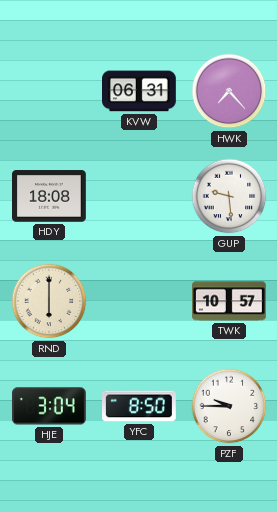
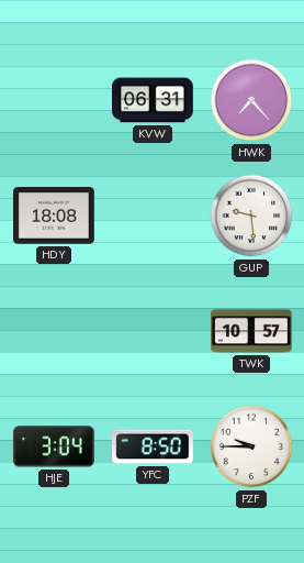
RND: 6:00 -> none
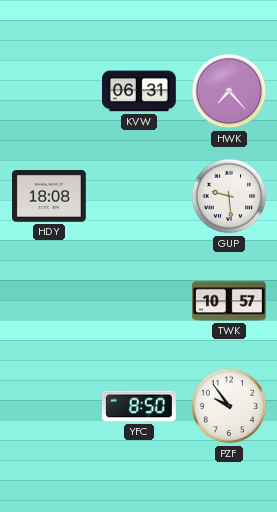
HJE: 3:04 -> none
PZF: 9:45 -> 9:54
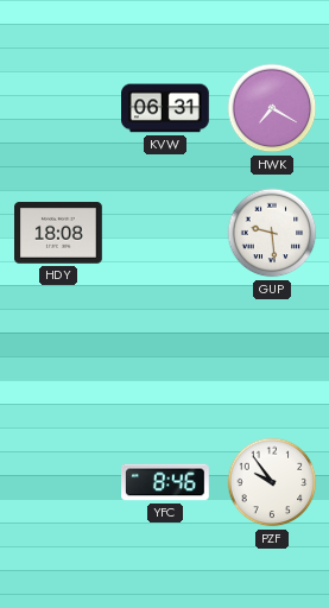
HWK: 7:23 -> 7:20
TWK: 10:57 -> none
YFC: 8:50 -> 8:46
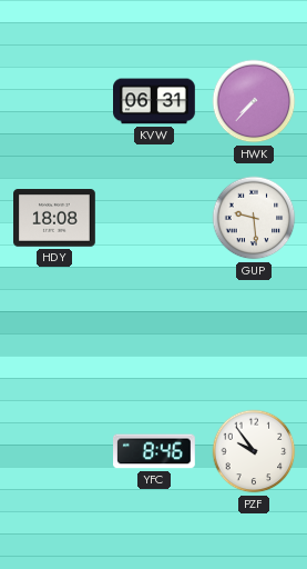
HWK: 7:20 -> 7:37
